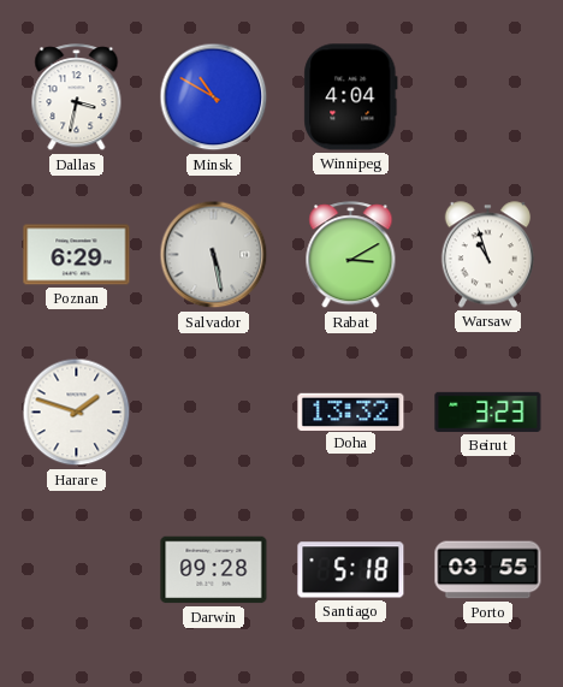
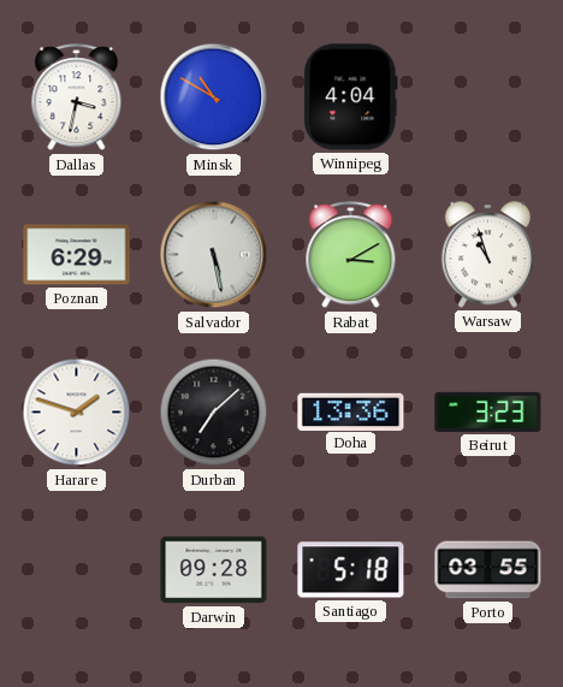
Durban: none -> 7:08
Doha: 13:32 -> 13:36
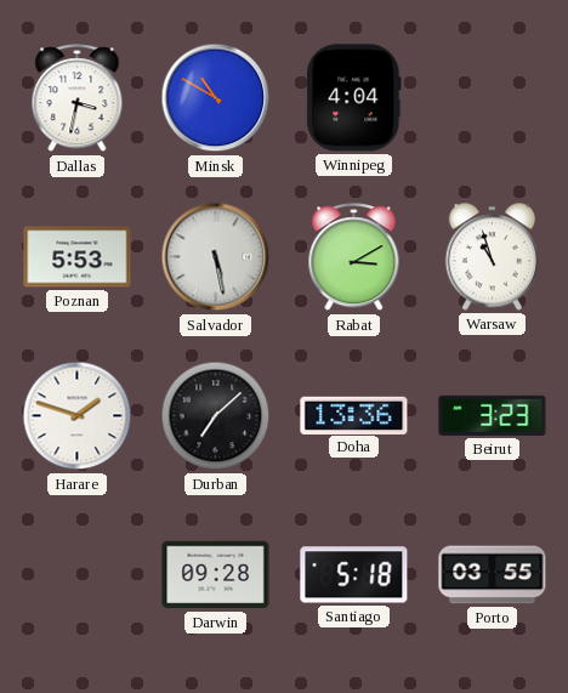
Poznan: 6:29 -> 5:53
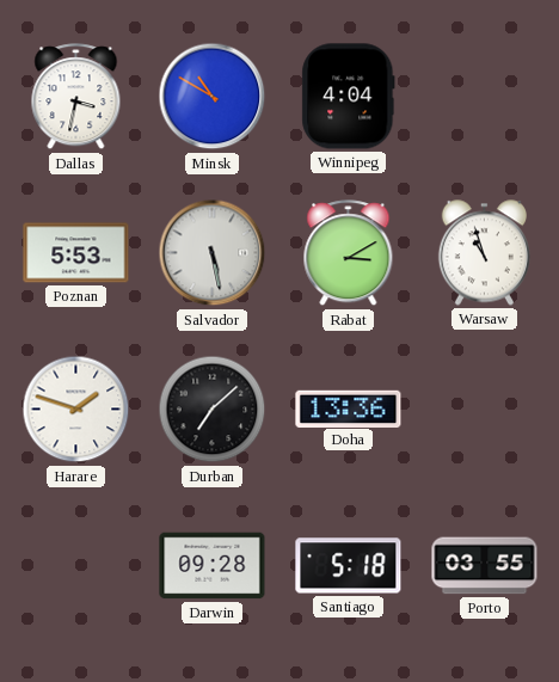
Beirut: 3:23 -> none
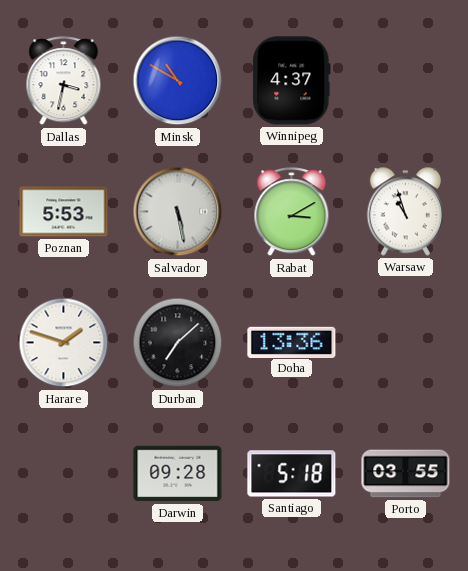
Winnipeg: 4:04 -> 4:37
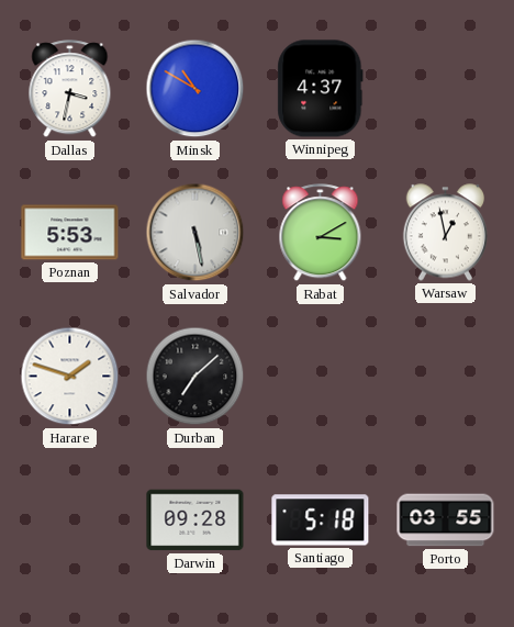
Warsaw: 10:57 -> 12:58
Doha: 13:36 -> none
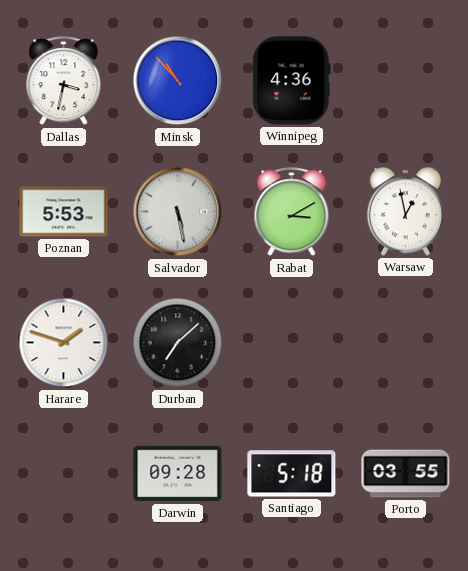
Minsk: 10:50 -> 10:53
Winnipeg: 4:37 -> 4:36
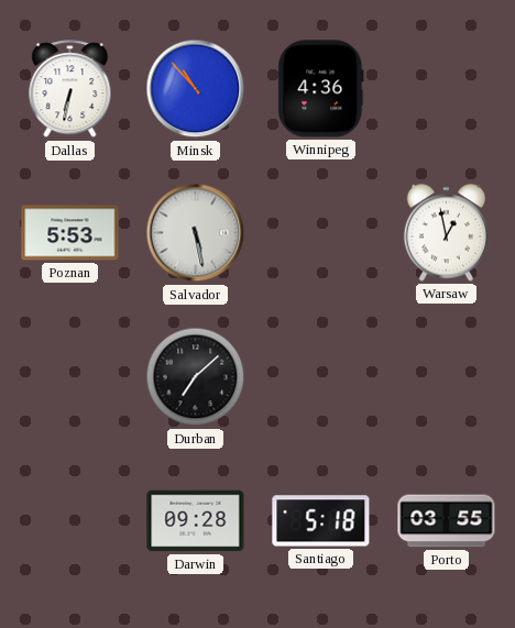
Dallas: 3:32 -> 6:32
Rabat: 3:10 -> none
Harare: 1:48 -> none
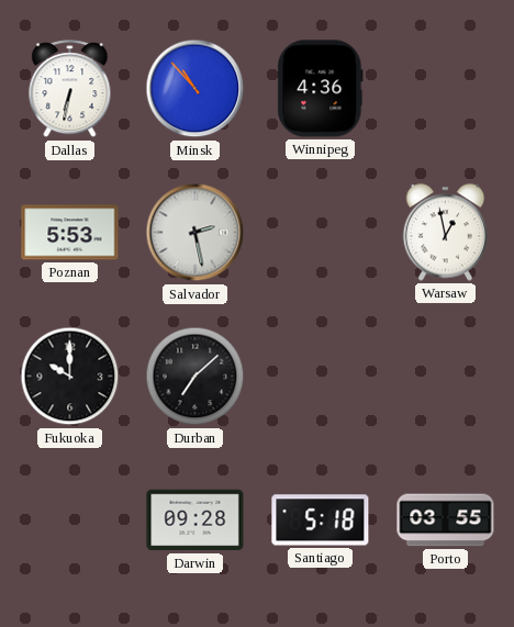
Salvador: 5:28 -> 2:28
Fukuoka: none -> 10:00
